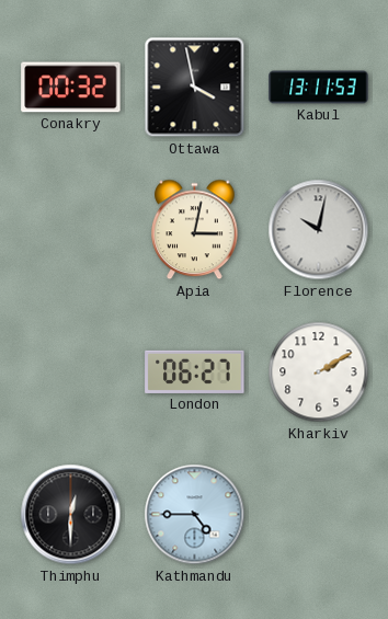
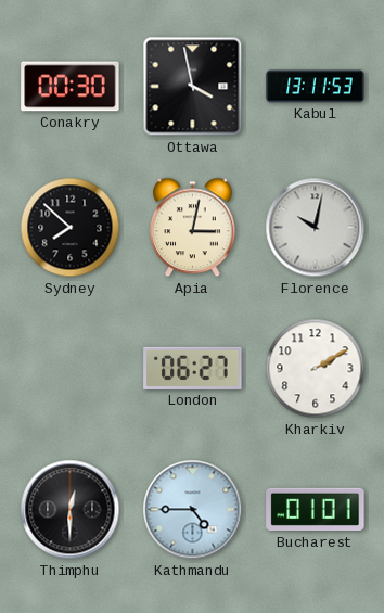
Conakry: 00:32 -> 00:30
Sydney: none -> 7:52
Bucharest: none -> 01:01
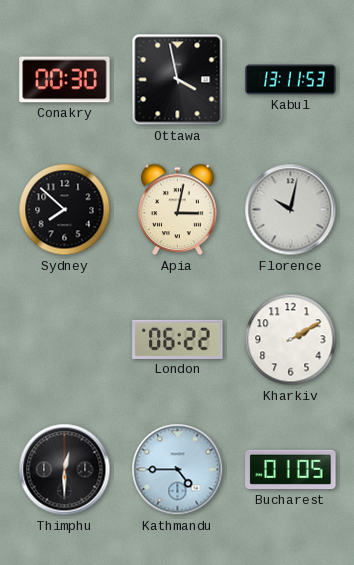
London: 06:27 -> 06:22
Bucharest: 01:01 -> 01:05
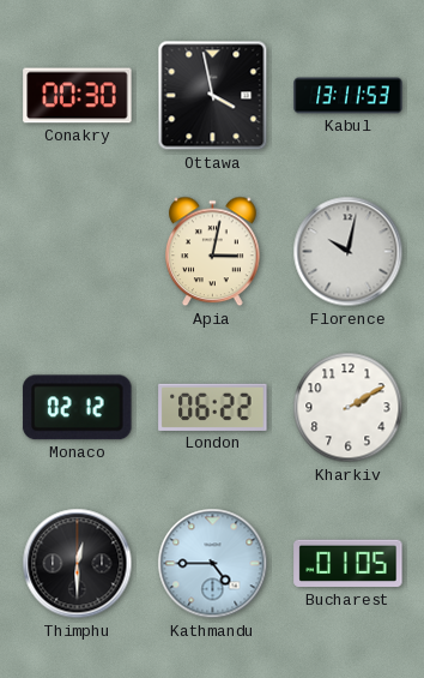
Sydney: 7:52 -> none
Monaco: none -> 02:12
